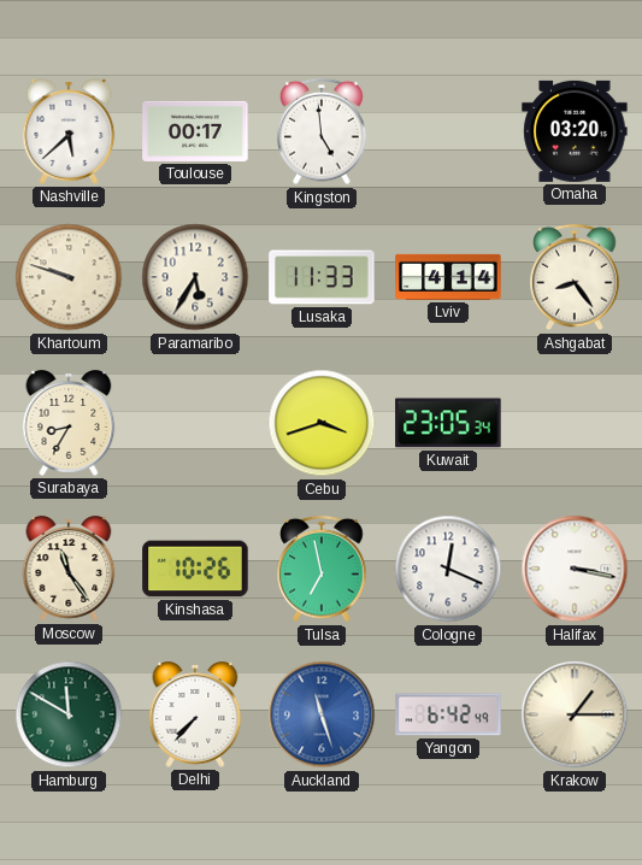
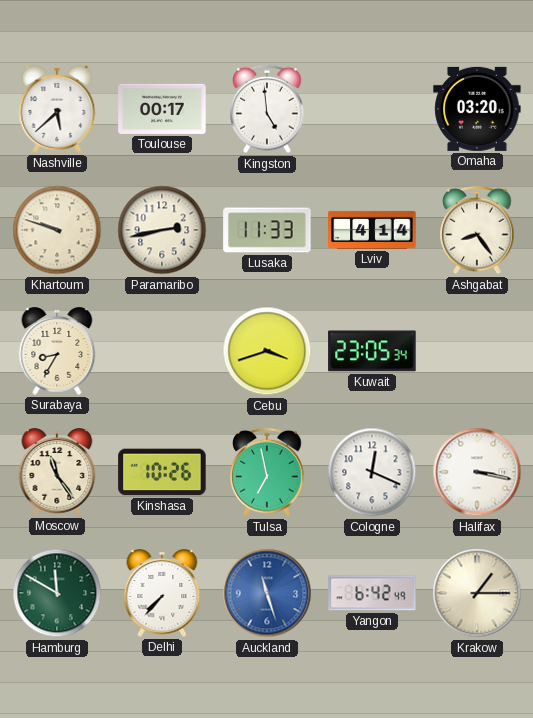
Paramaribo: 5:35 -> 2:43
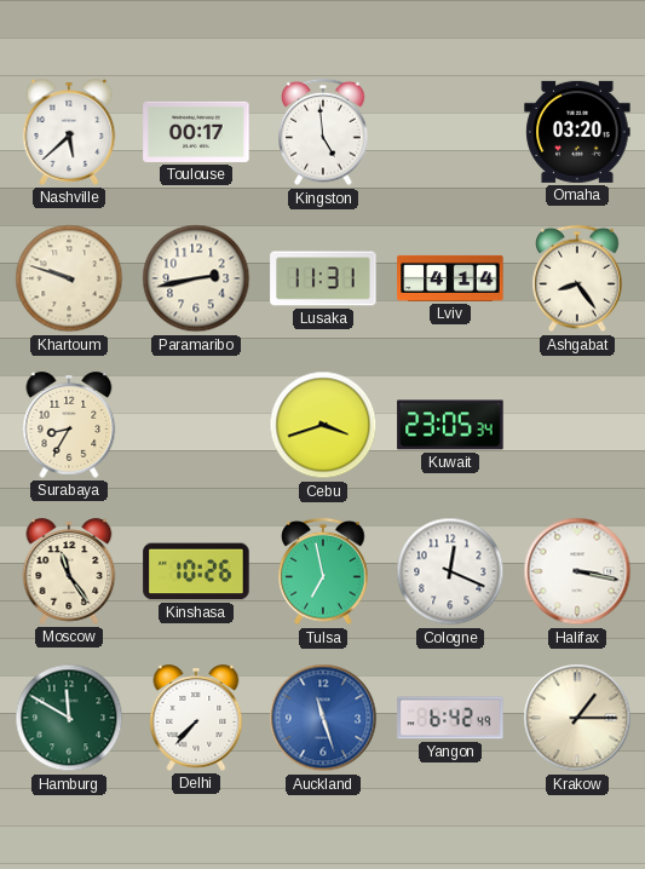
Lusaka: 11:33 -> 11:31
